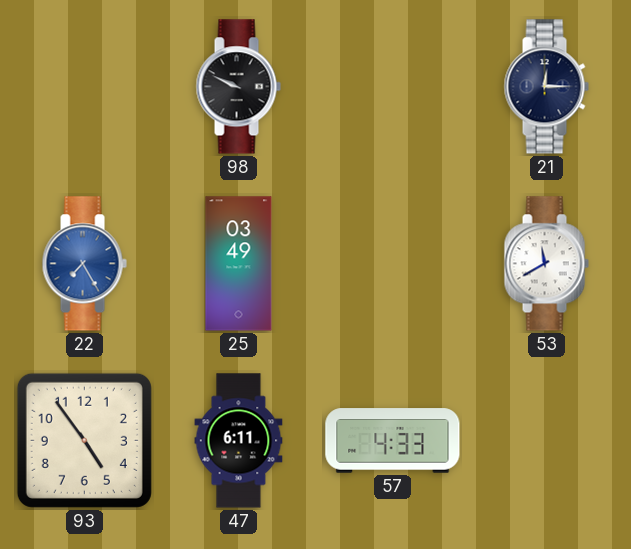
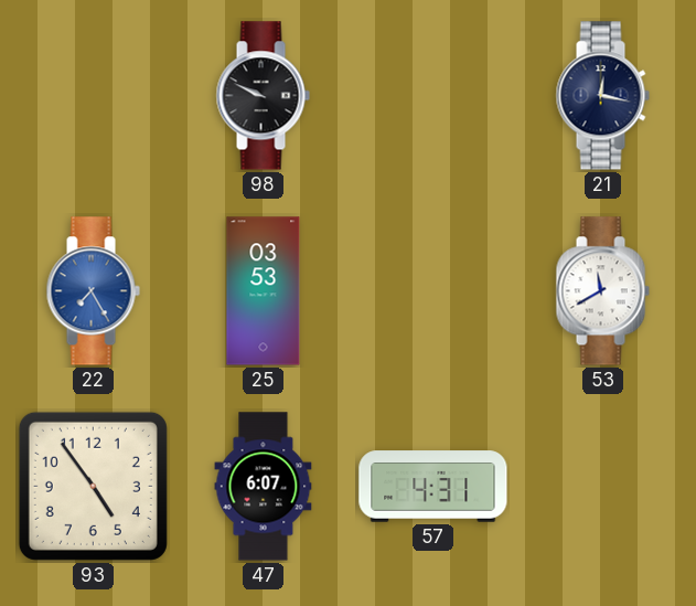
21: 12:15 -> 12:17
25: 03:49 -> 03:53
47: 6:11 -> 6:07
57: 4:33 -> 4:31
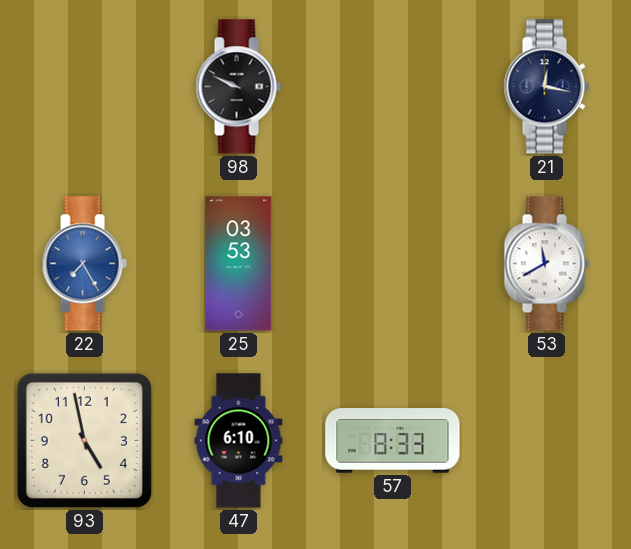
93: 4:54 -> 4:58
47: 6:07 -> 6:10
57: 4:31 -> 8:33
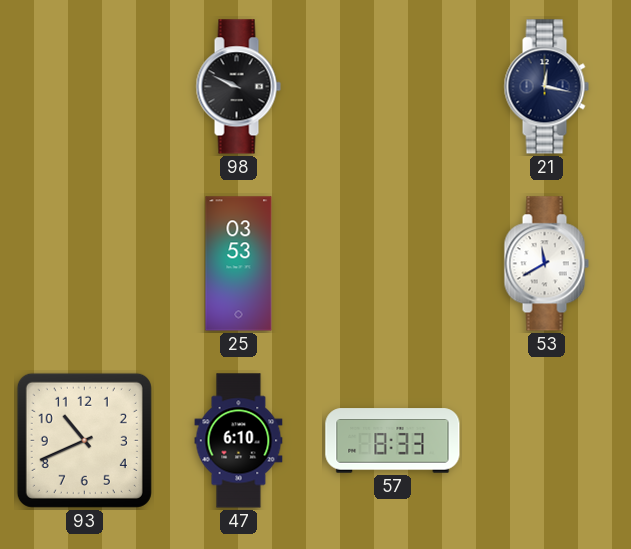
22: 7:25 -> none
93: 4:58 -> 10:41
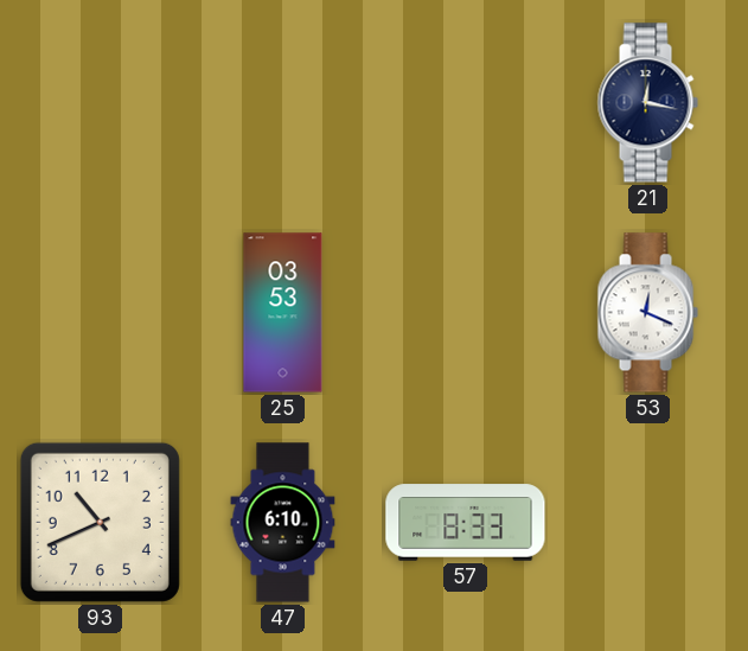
98: 9:49 -> none
53: 11:40 -> 12:19
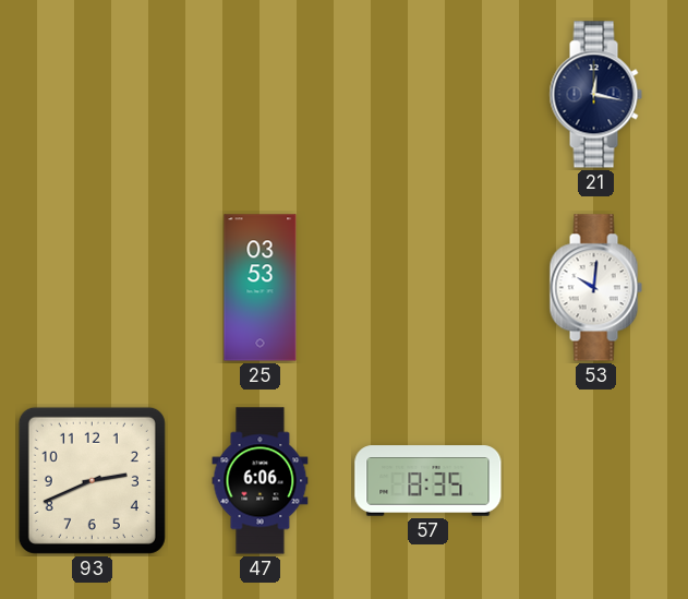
53: 12:19 -> 10:01
93: 10:41 -> 2:41
47: 6:10 -> 6:06
57: 8:33 -> 8:35
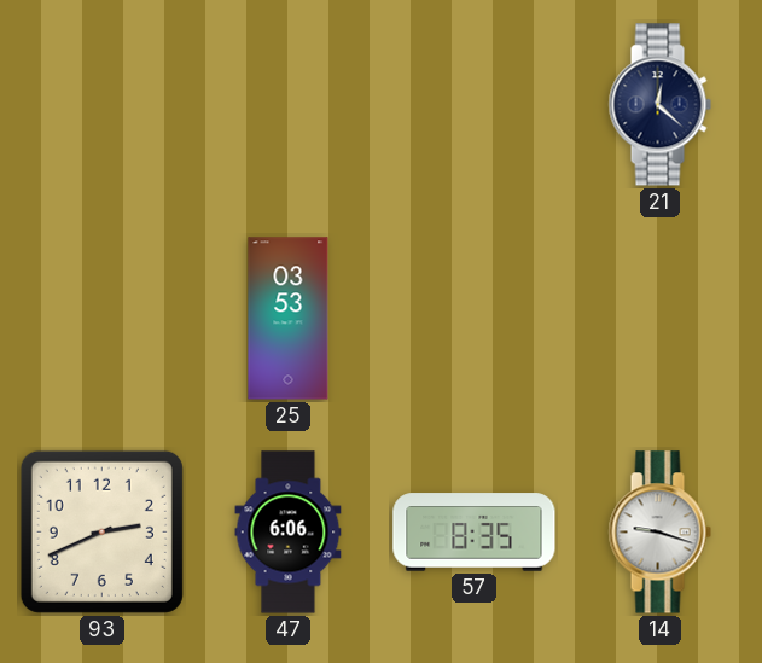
21: 12:17 -> 12:22
53: 10:01 -> none
14: none -> 9:18
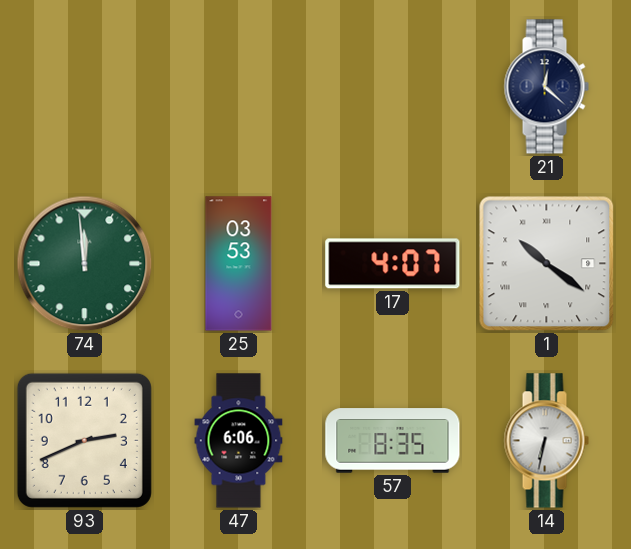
74: none -> 11:59
17: none -> 4:07
1: none -> 10:21
14: 9:18 -> 6:32
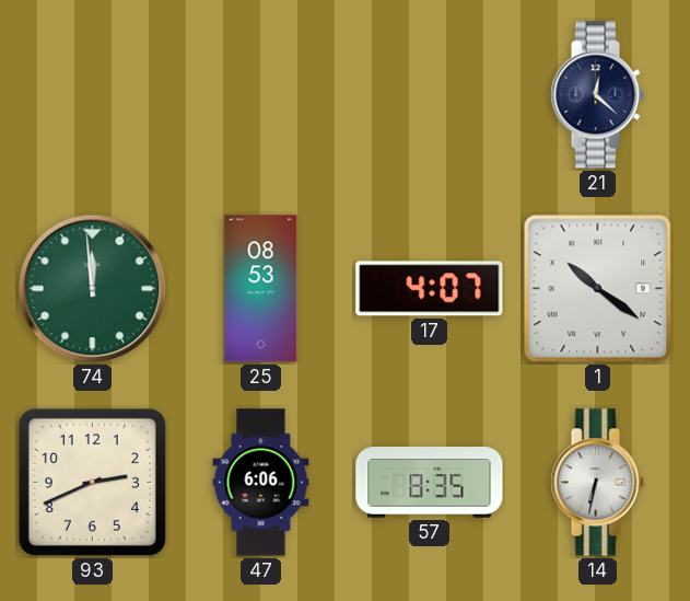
25: 03:53 -> 08:53
